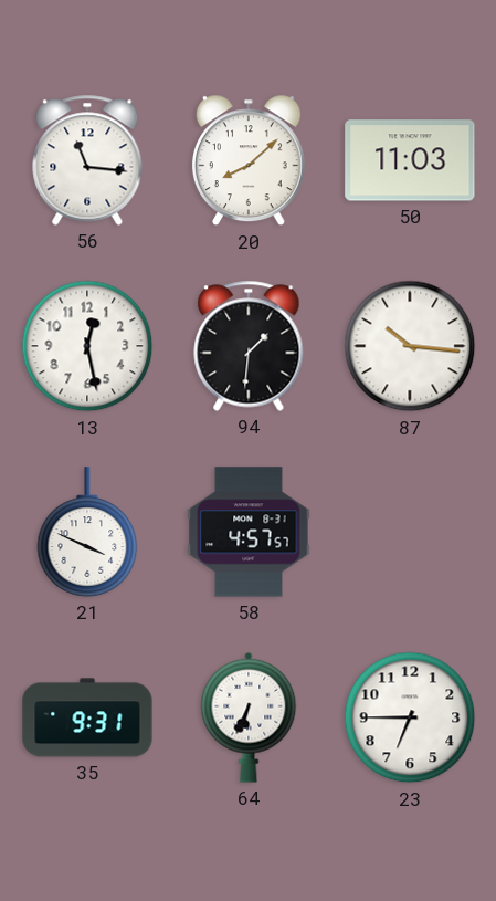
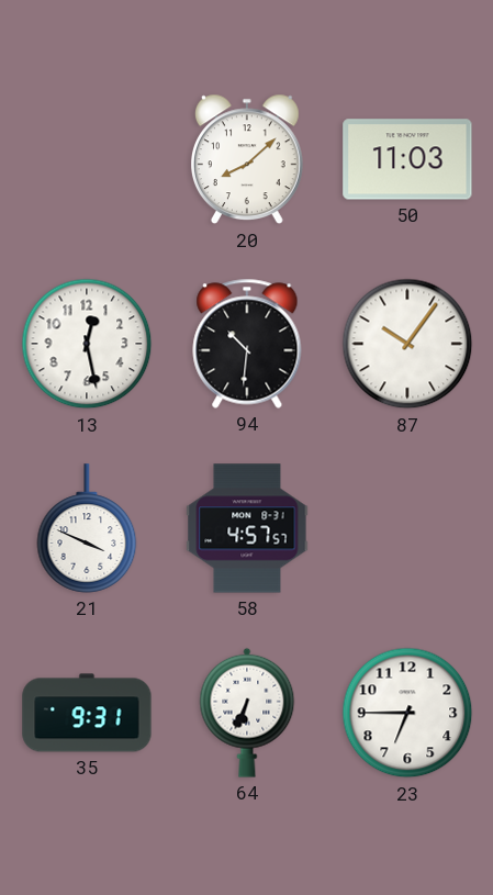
56: 11:16 -> none
94: 1:31 -> 10:31
87: 10:16 -> 10:06
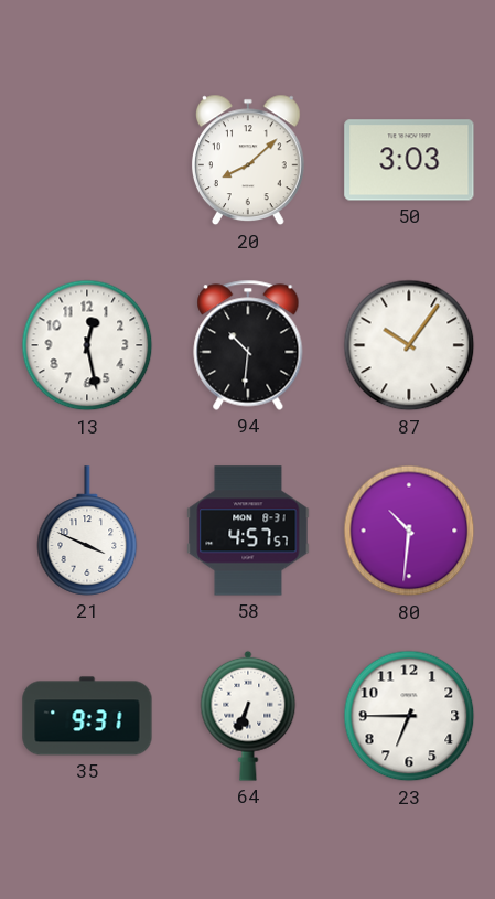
50: 11:03 -> 3:03
80: none -> 10:31
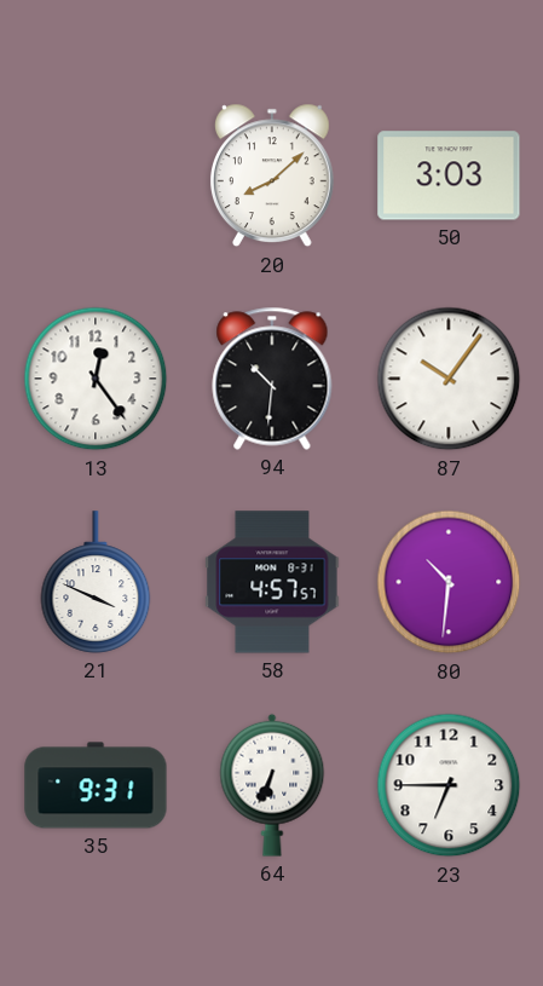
13: 12:28 -> 12:24
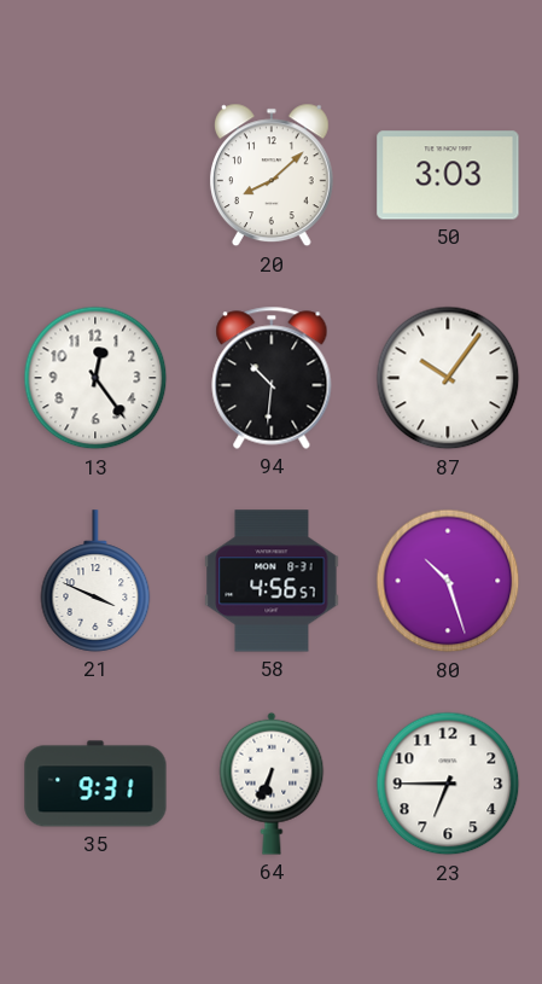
58: 4:57 -> 4:56
80: 10:31 -> 10:27
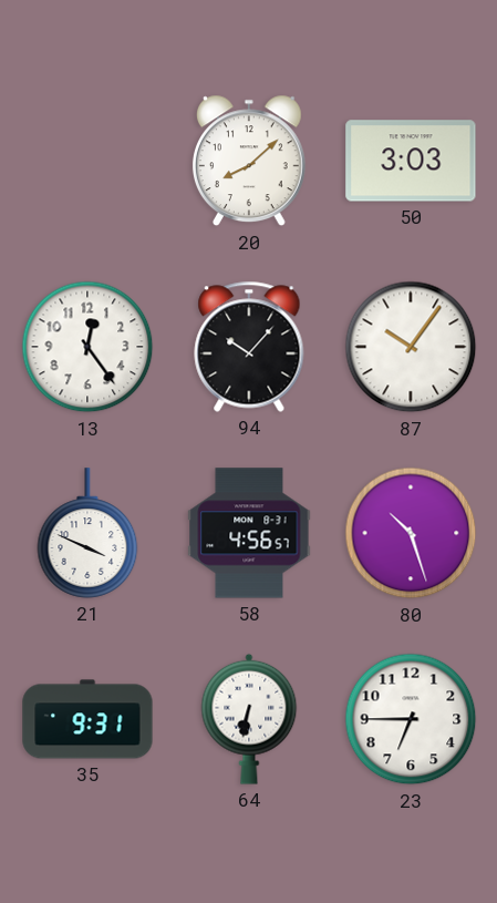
94: 10:31 -> 10:07
64: 6:34 -> 6:32
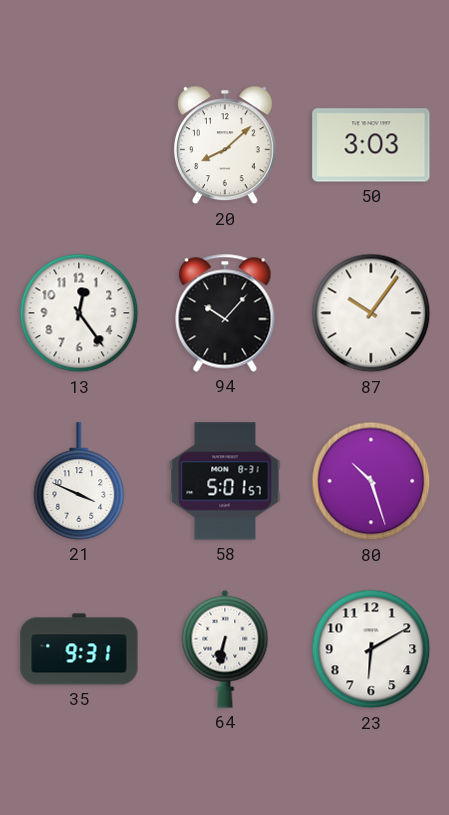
58: 4:56 -> 5:01
23: 6:45 -> 6:10
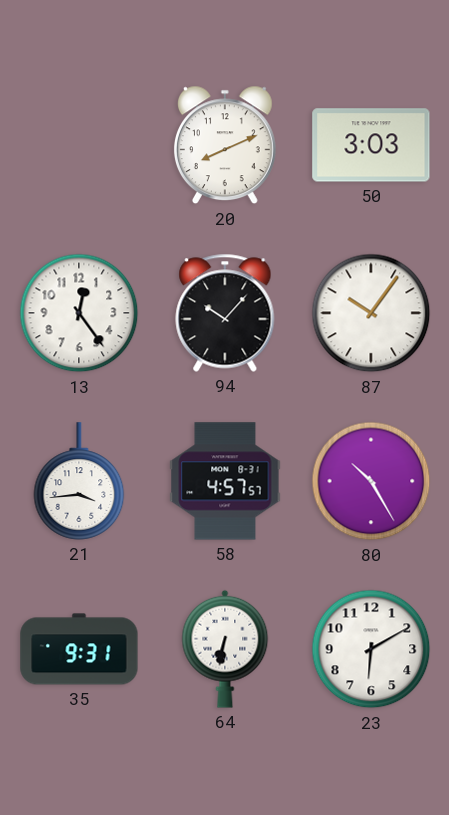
20: 8:08 -> 8:11
21: 3:49 -> 3:44
58: 5:01 -> 4:57
80: 10:27 -> 10:25
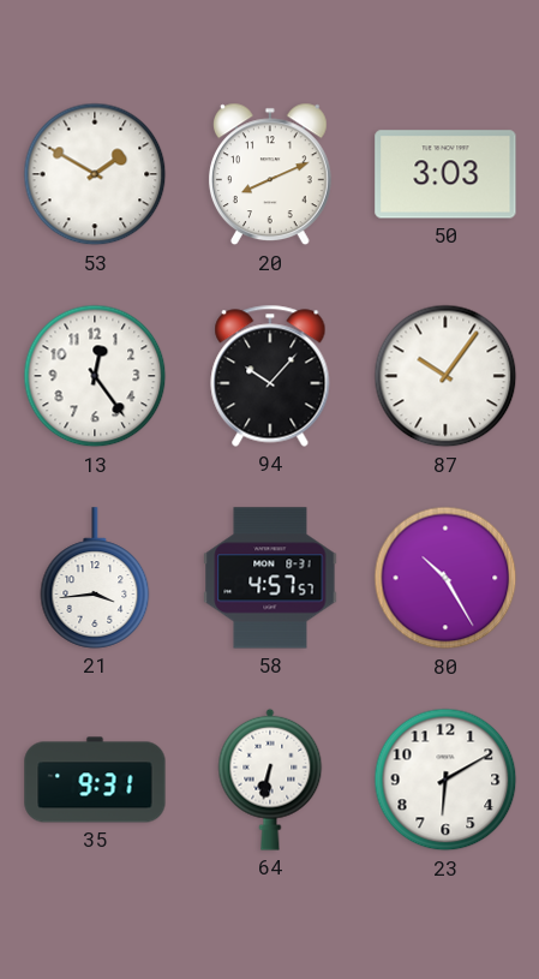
53: none -> 1:50
